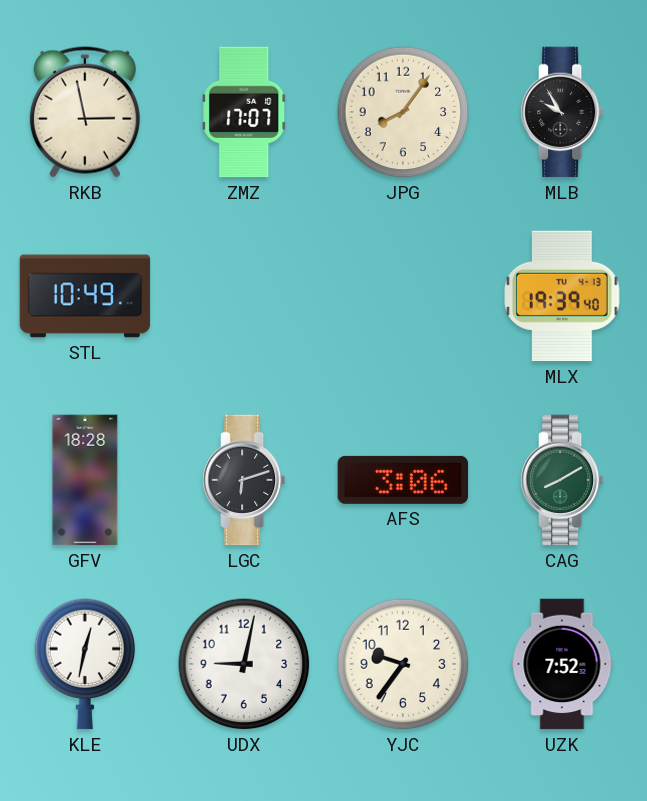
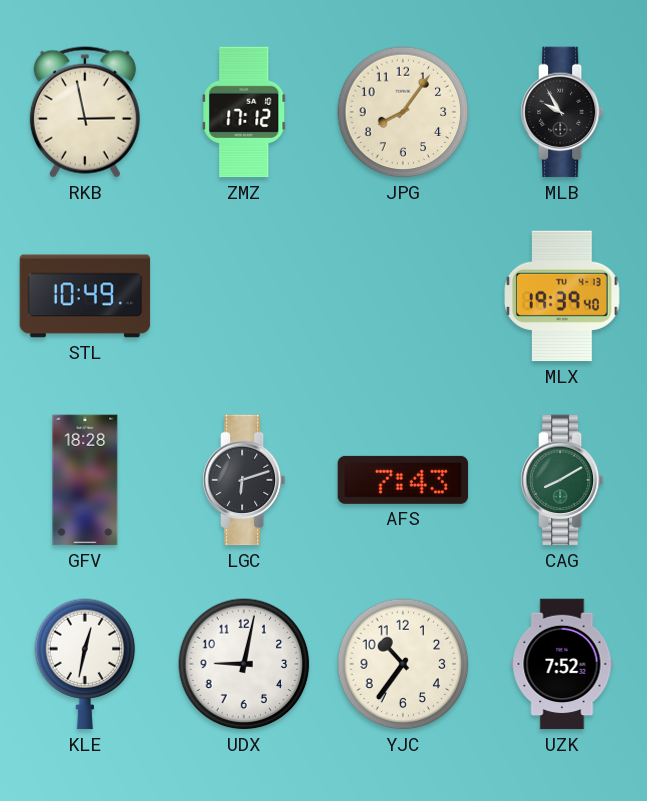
ZMZ: 17:07 -> 17:12
AFS: 3:06 -> 7:43
YJC: 9:36 -> 10:36
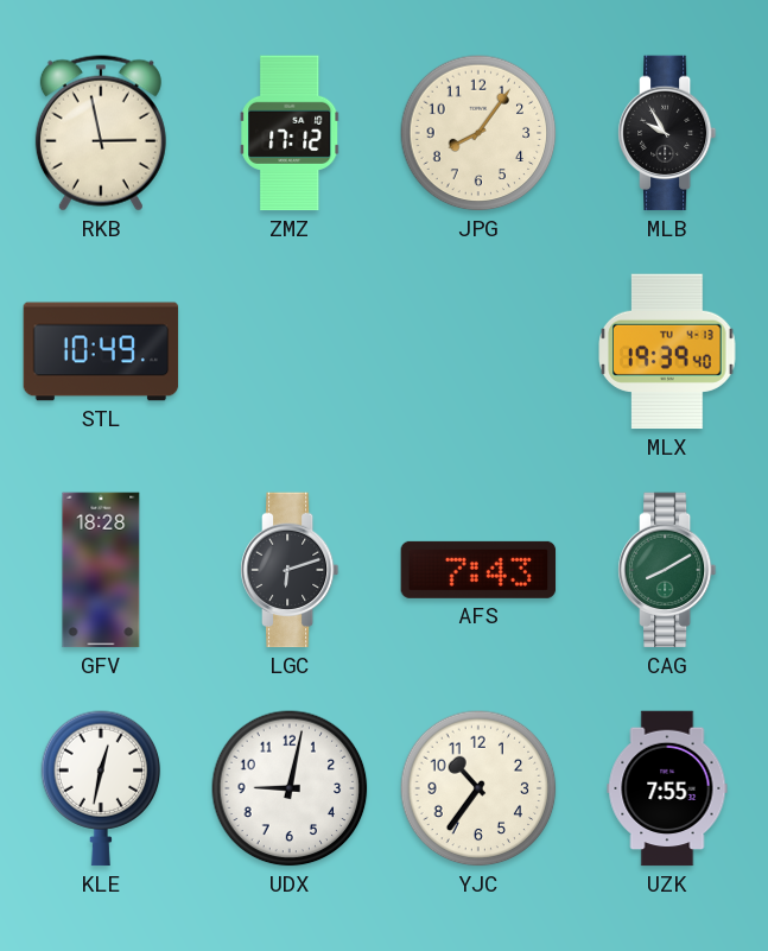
UZK: 7:52 -> 7:55
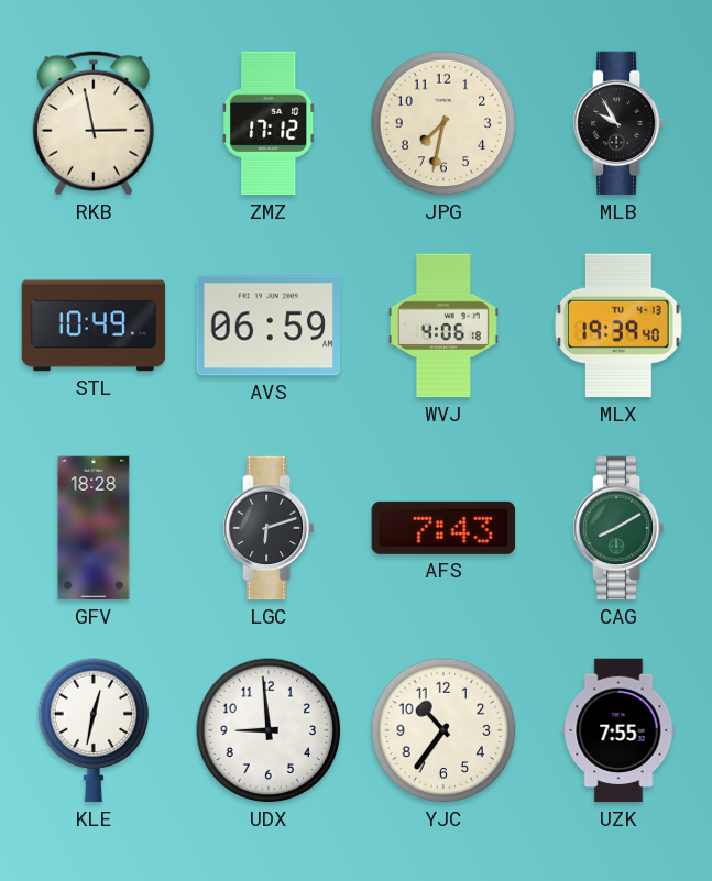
JPG: 8:06 -> 7:32
AVS: none -> 06:59
WVJ: none -> 4:06
UDX: 9:02 -> 8:59
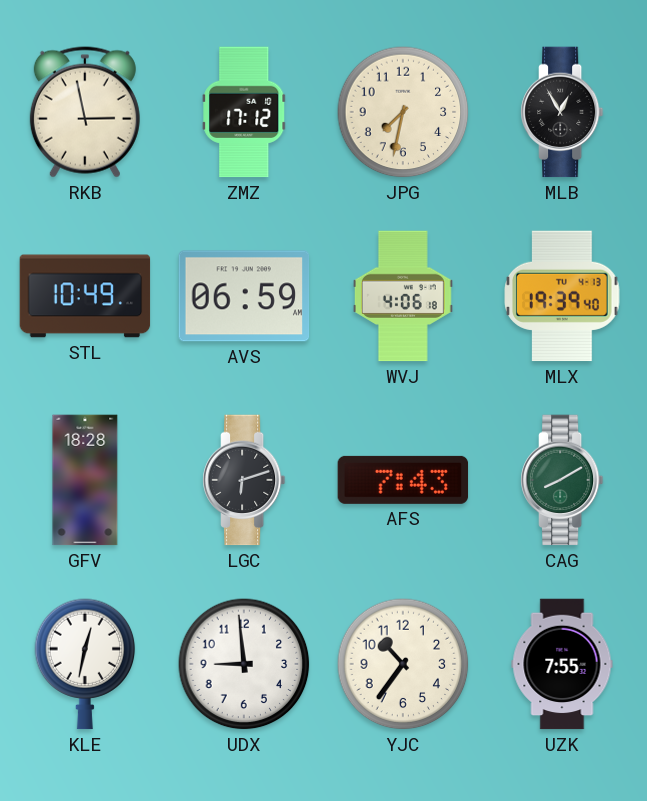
MLB: 9:55 -> 12:55
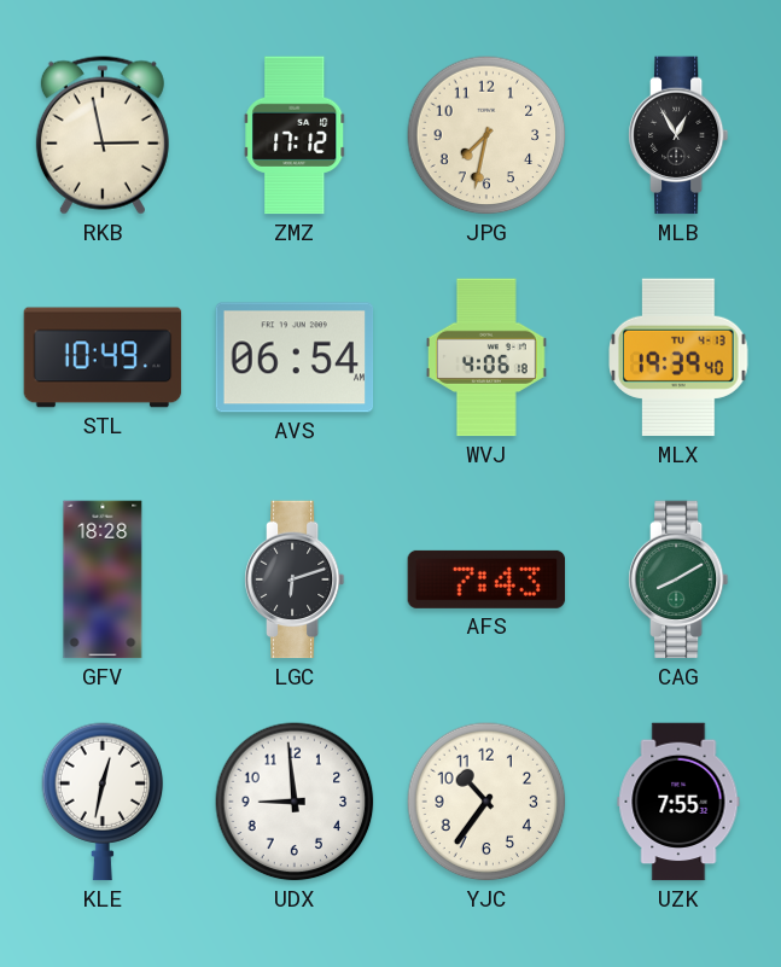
AVS: 06:59 -> 06:54
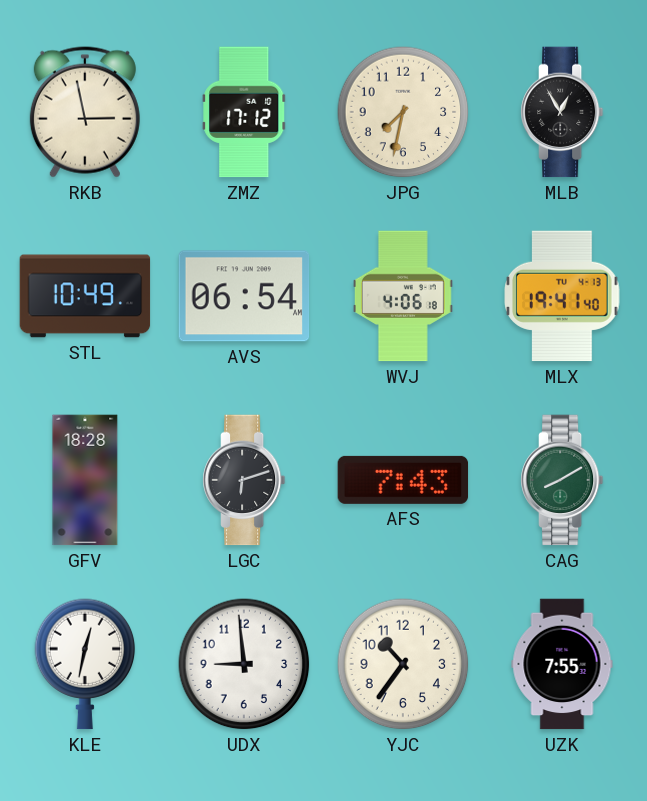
MLX: 19:39 -> 19:41
